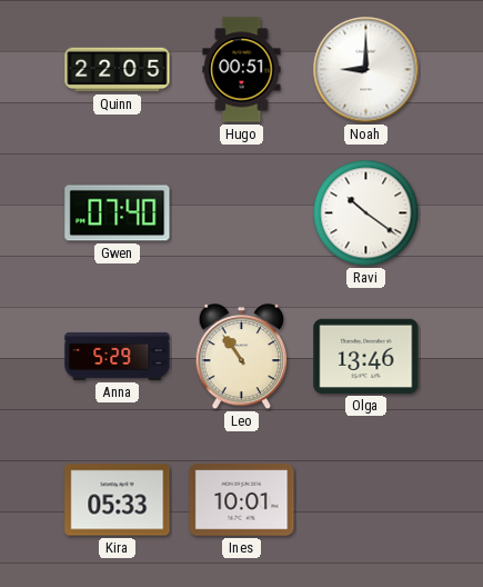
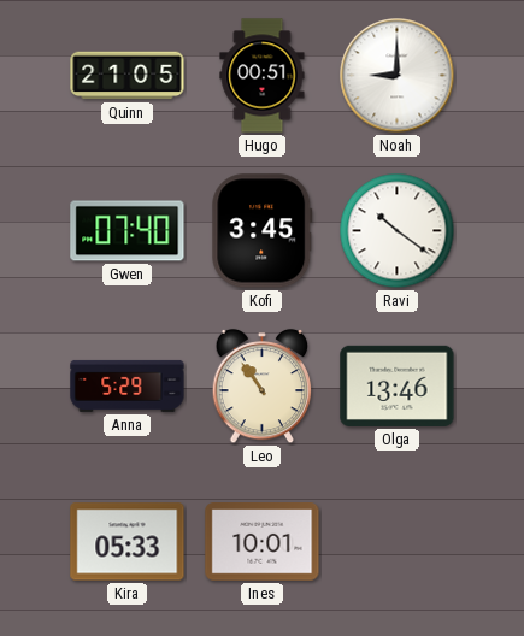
Quinn: 22:05 -> 21:05
Kofi: none -> 3:45
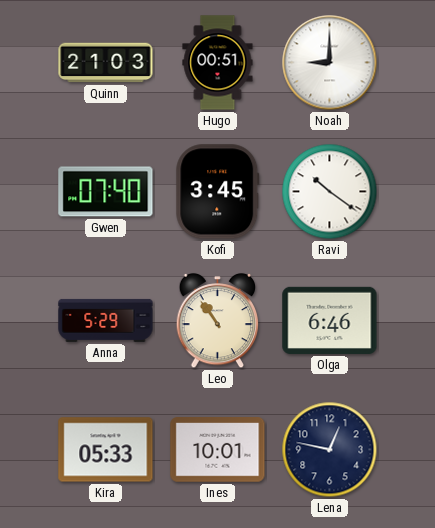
Quinn: 21:05 -> 21:03
Olga: 13:46 -> 6:46
Lena: none -> 12:47
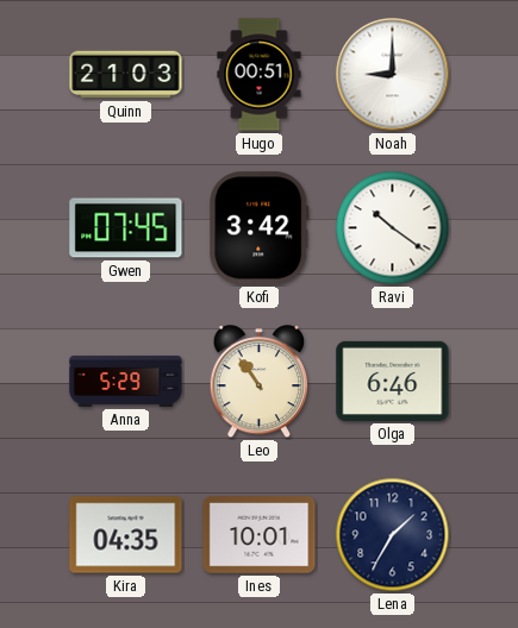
Gwen: 07:40 -> 07:45
Kofi: 3:45 -> 3:42
Kira: 05:33 -> 04:35
Lena: 12:47 -> 1:35
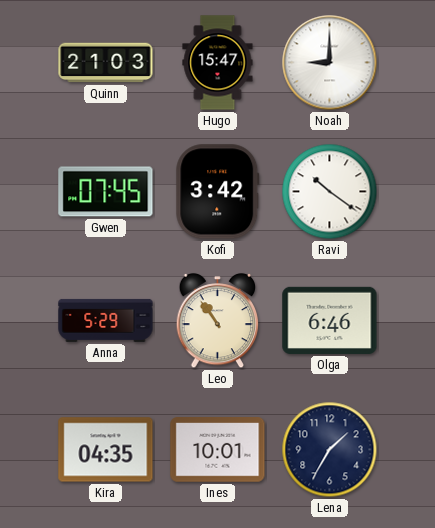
Hugo: 00:51 -> 15:47
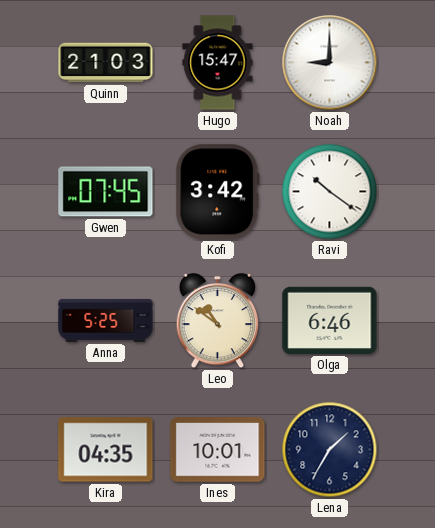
Anna: 5:29 -> 5:25
Leo: 10:54 -> 10:51
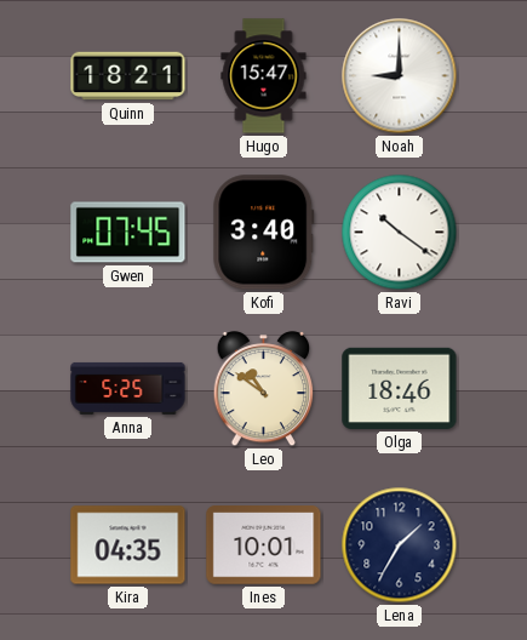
Quinn: 21:03 -> 18:21
Kofi: 3:42 -> 3:40
Olga: 6:46 -> 18:46
